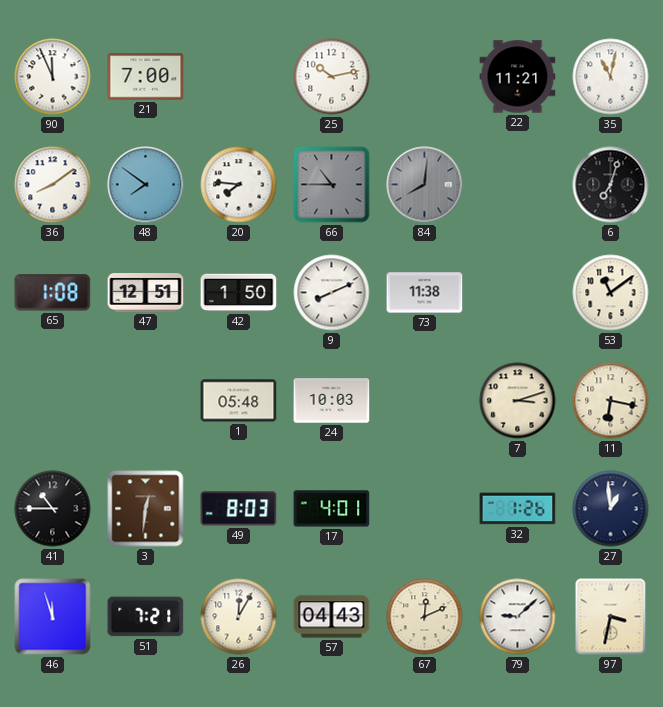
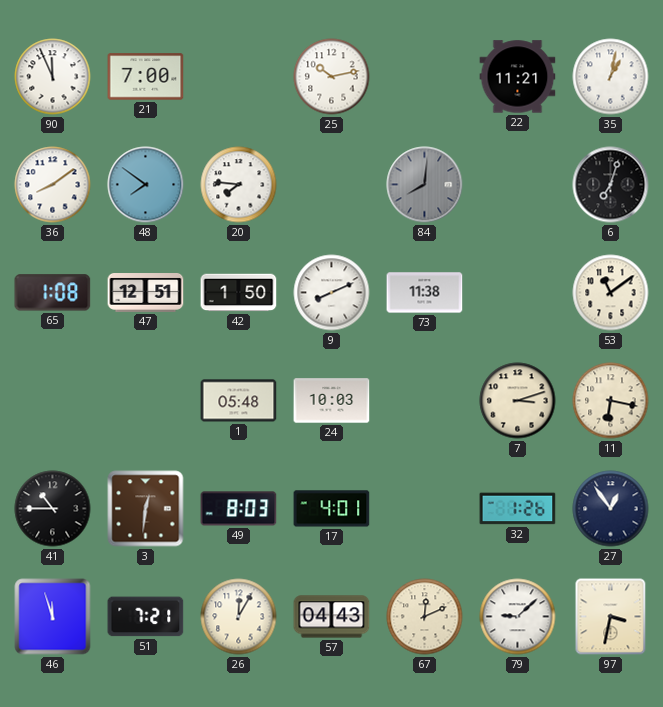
35: 11:02 -> 1:02
66: 10:45 -> none
27: 12:59 -> 12:54
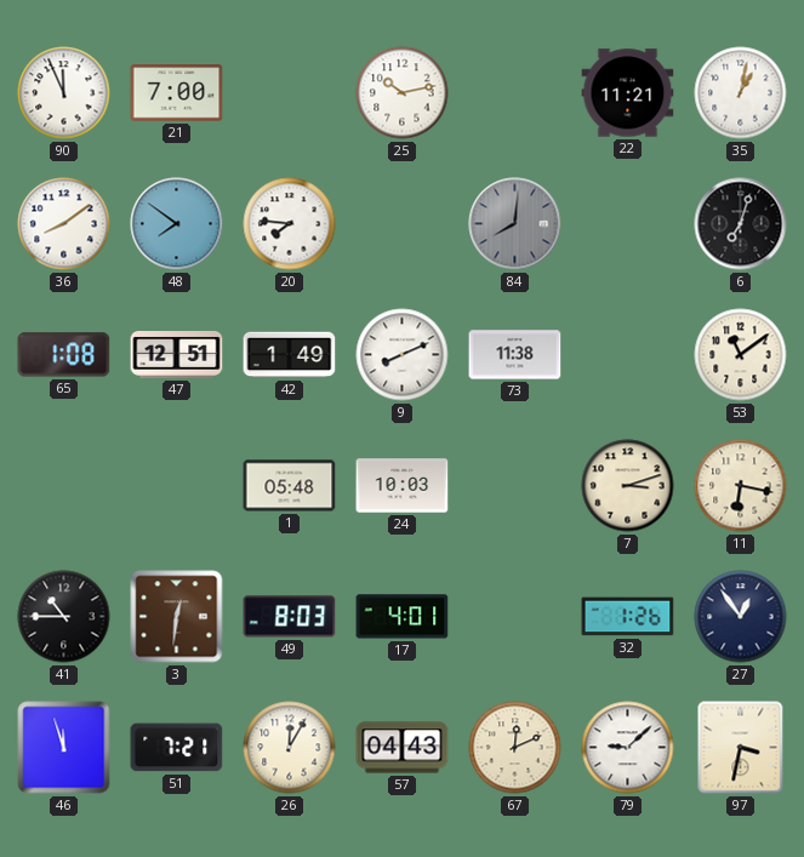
42: 1:50 -> 1:49
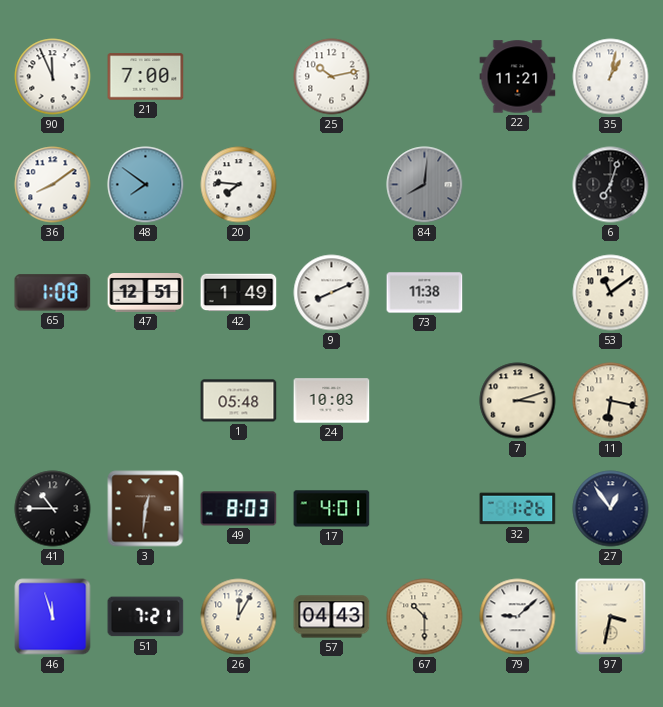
67: 12:11 -> 10:30
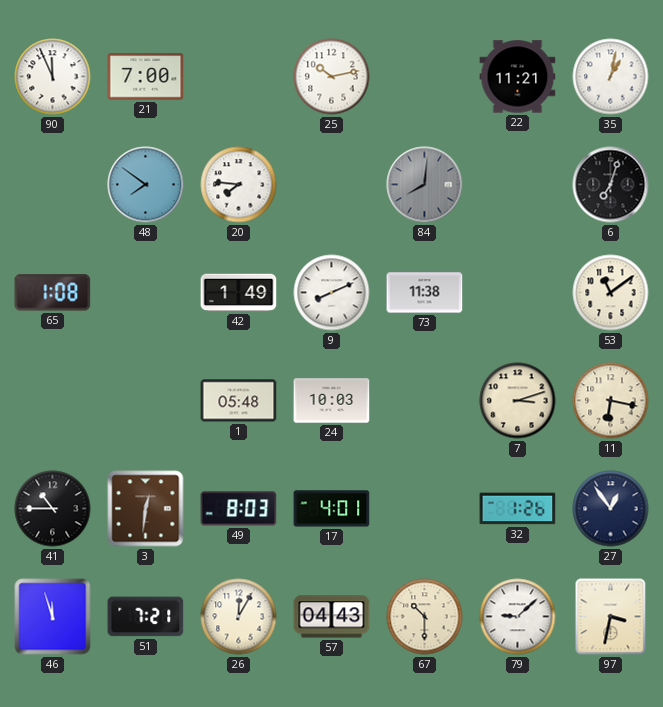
36: 8:09 -> none
47: 12:51 -> none
